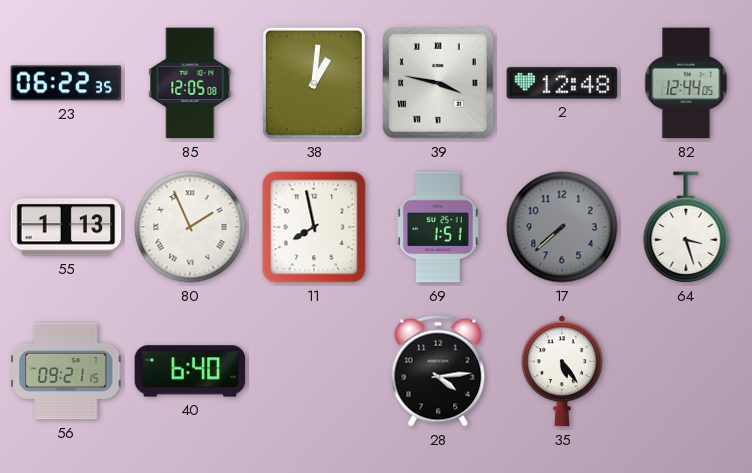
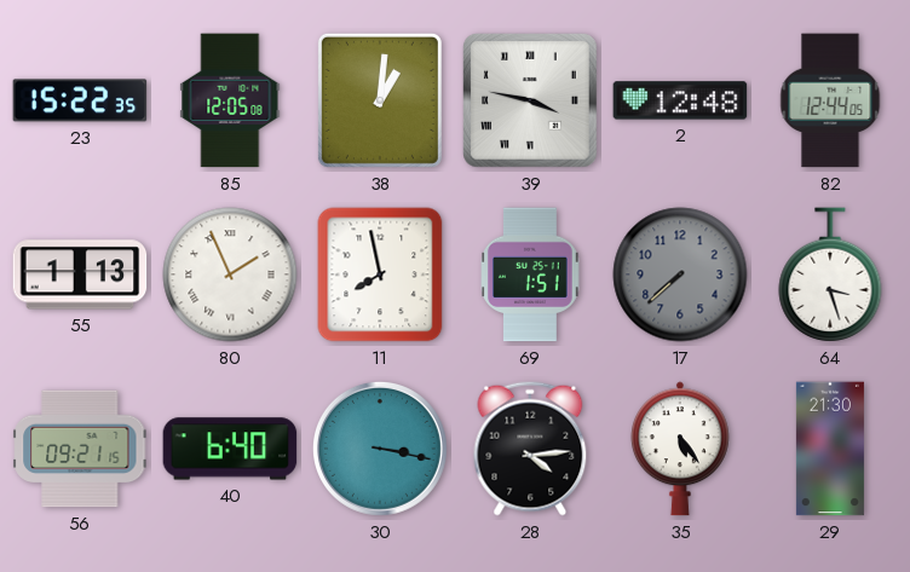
23: 06:22 -> 15:22
30: none -> 3:17
29: none -> 21:30
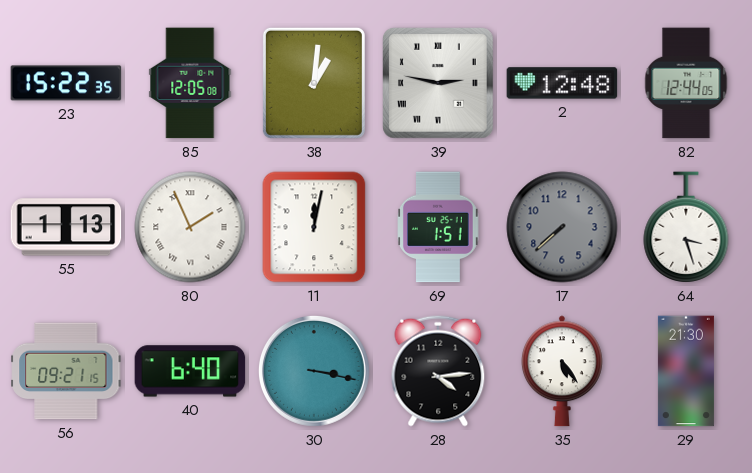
39: 3:47 -> 2:47
11: 7:58 -> 12:02
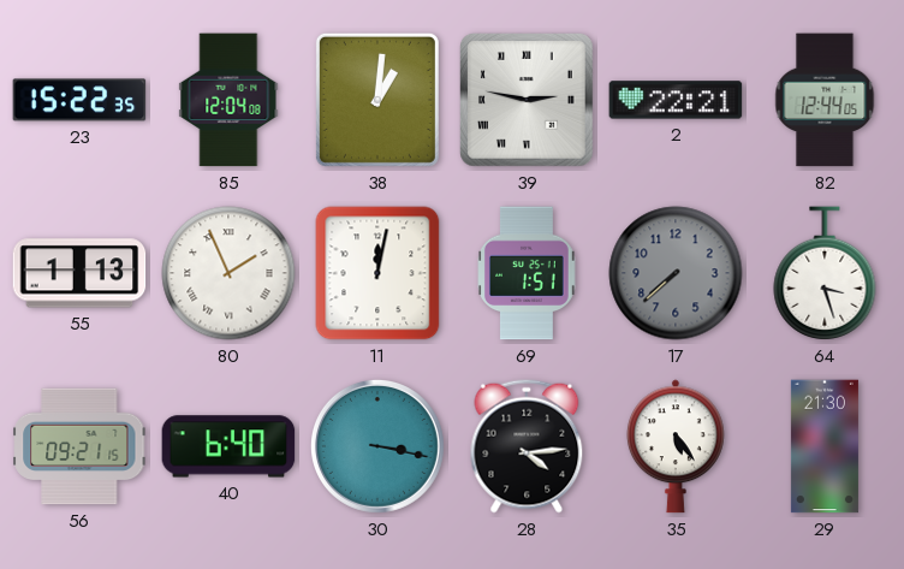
85: 12:05 -> 12:04
2: 12:48 -> 22:21
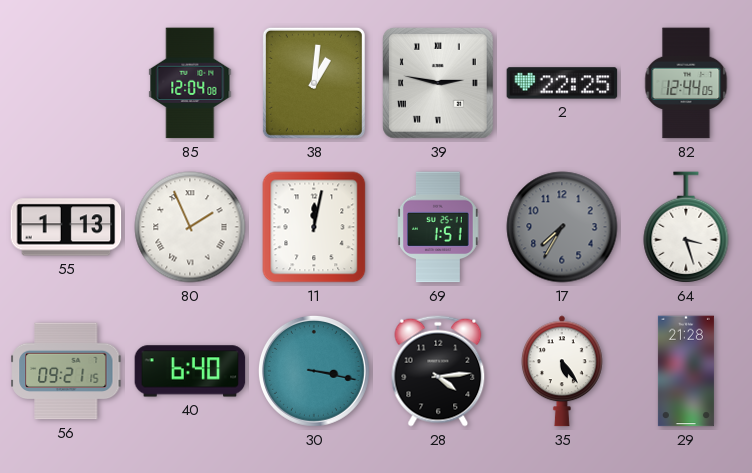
23: 15:22 -> none
2: 22:21 -> 22:25
17: 7:38 -> 7:35
29: 21:30 -> 21:28
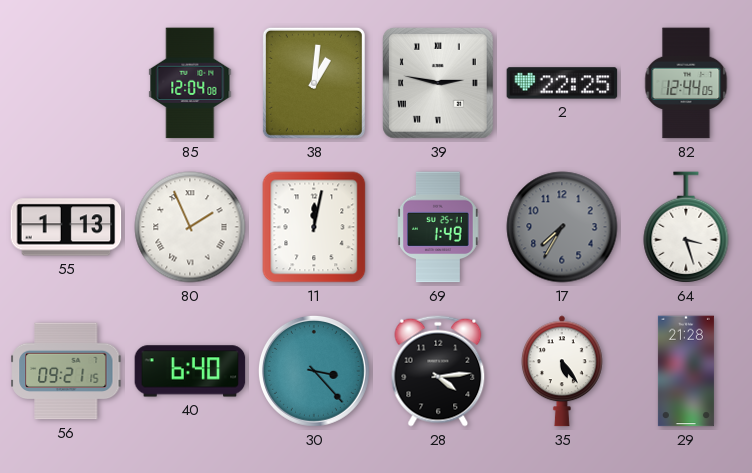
69: 1:51 -> 1:49
30: 3:17 -> 3:23
